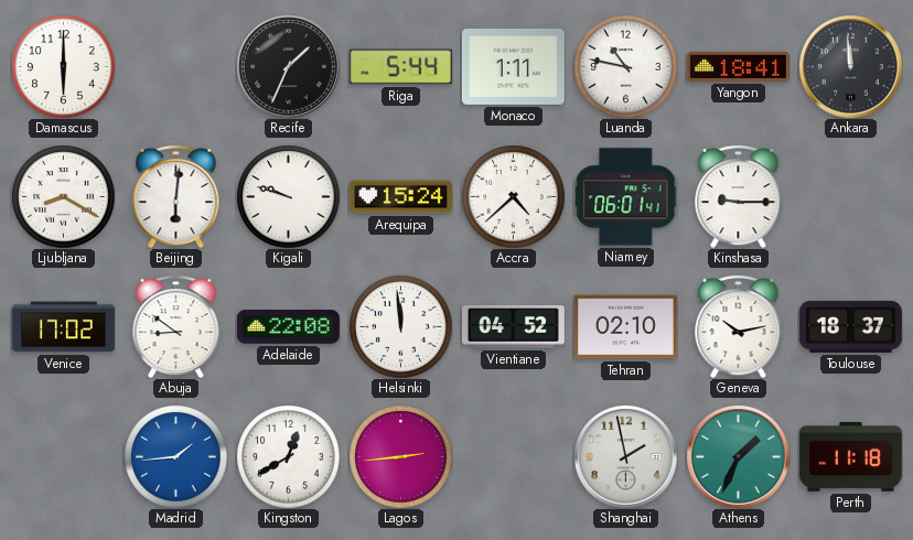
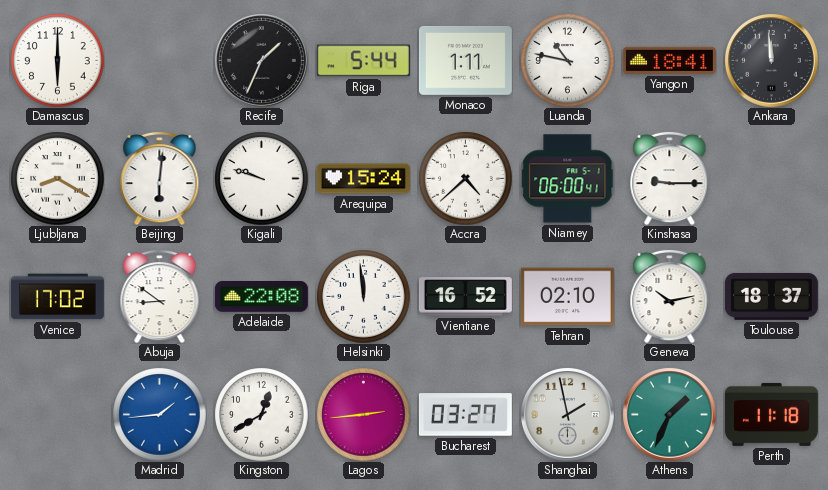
Niamey: 06:01 -> 06:00
Vientiane: 04:52 -> 16:52
Bucharest: none -> 03:27
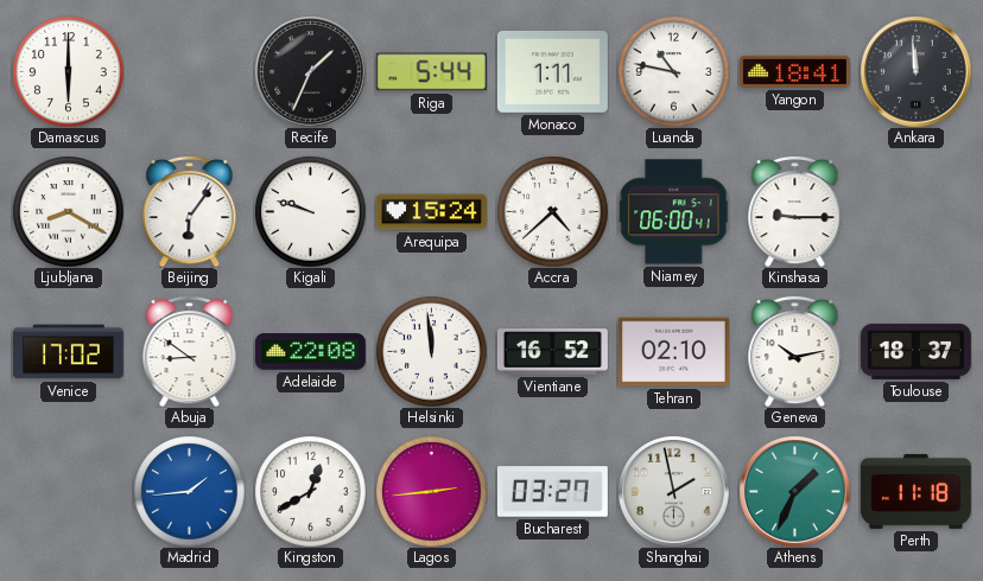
Beijing: 6:01 -> 6:06
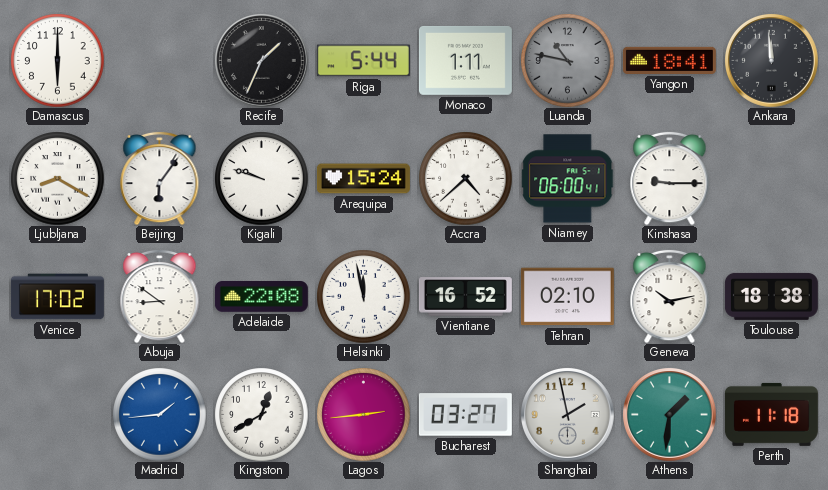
Luanda dial: white -> grey
Helsinki: 11:59 -> 11:58
Toulouse: 18:37 -> 18:38
Athens: 1:34 -> 1:31
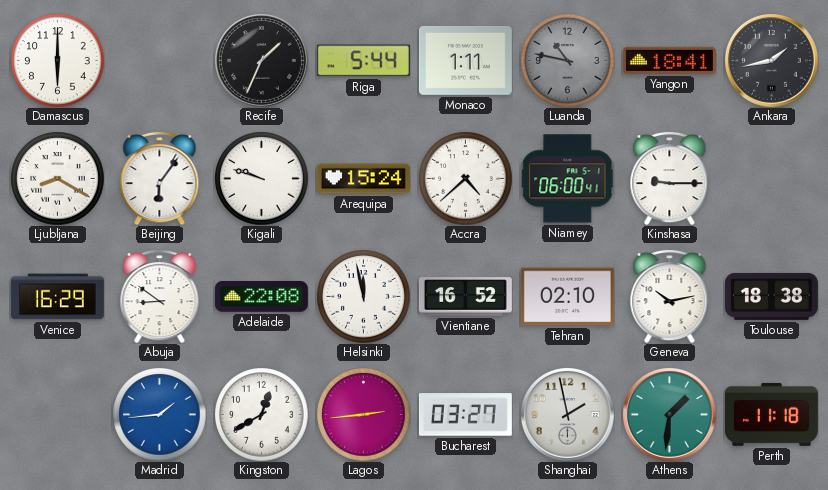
Ankara: 11:59 -> 1:43
Venice: 17:02 -> 16:29
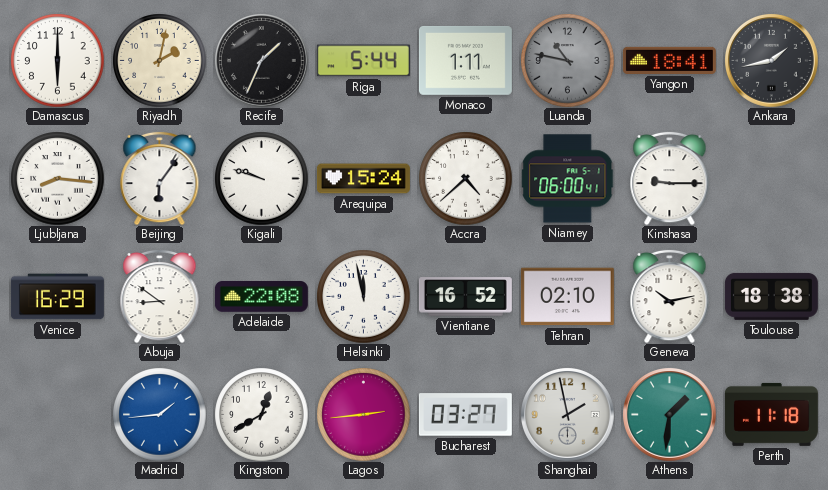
Riyadh: none -> 2:02
Ljubljana: 8:20 -> 8:16
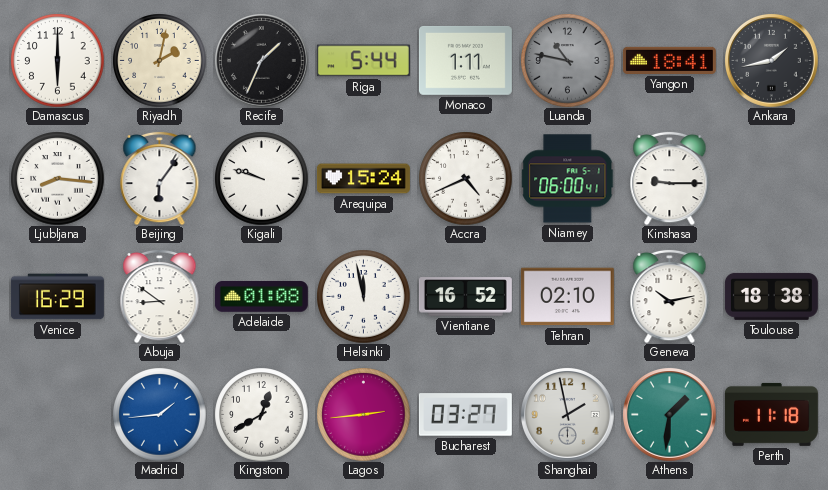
Accra: 4:38 -> 4:41
Adelaide: 22:08 -> 01:08
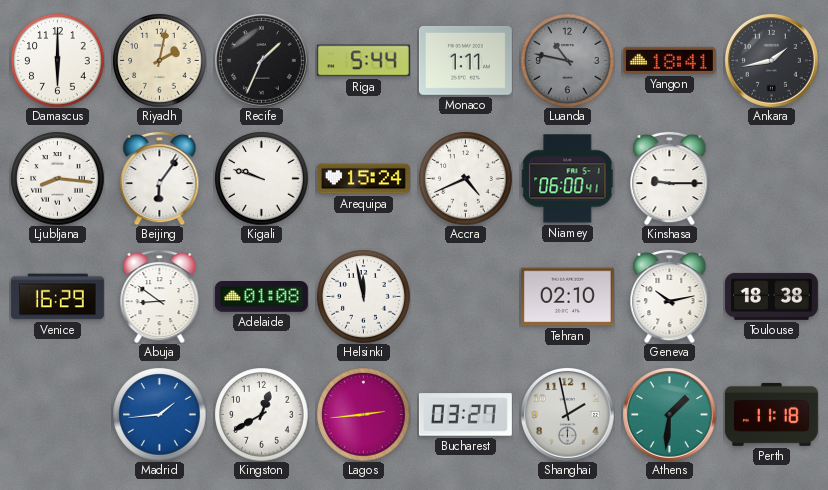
Vientiane: 16:52 -> none
